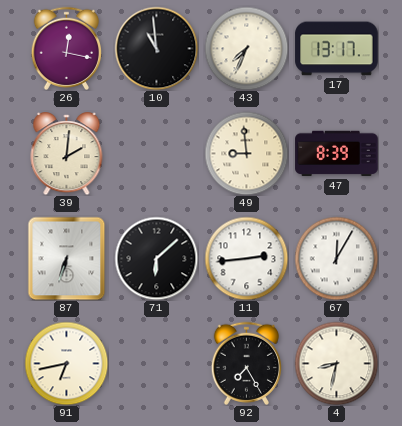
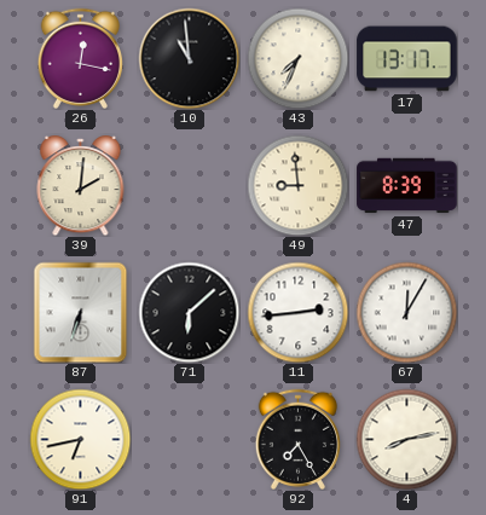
4: 8:32 -> 8:13
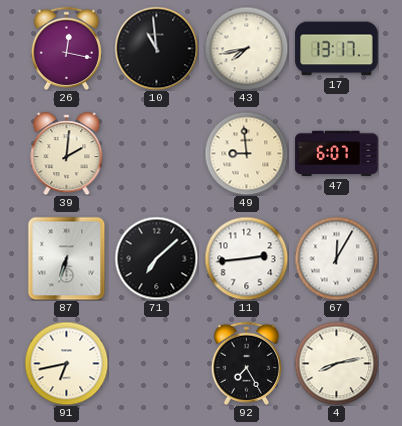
43: 7:34 -> 7:43
47: 8:39 -> 6:07
71: 6:08 -> 7:08
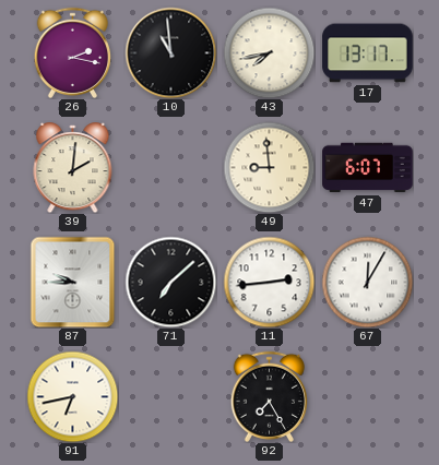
26: 12:17 -> 2:17
87: 6:33 -> 9:45
4: 8:13 -> none
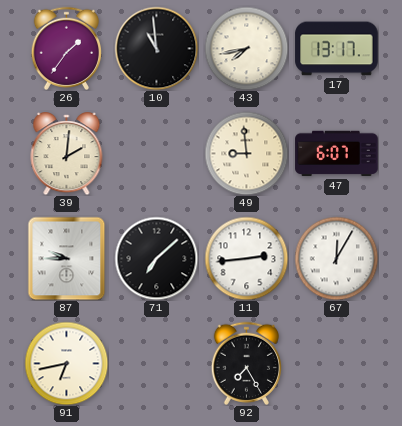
26: 2:17 -> 1:36
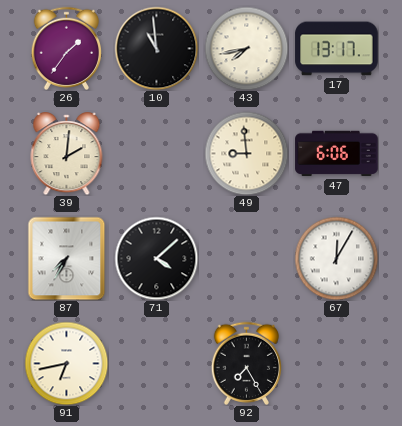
47: 6:07 -> 6:06
87: 9:45 -> 7:35
71: 7:08 -> 4:08
11: 2:44 -> none
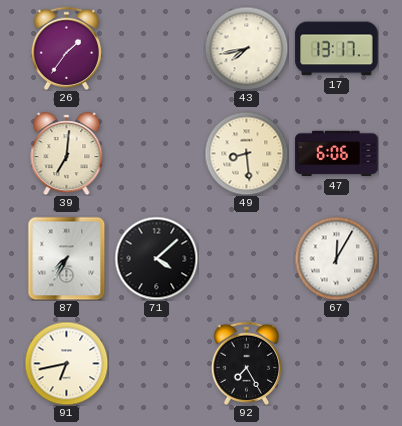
10: 10:59 -> none
39: 2:01 -> 7:01
49: 8:59 -> 8:29
